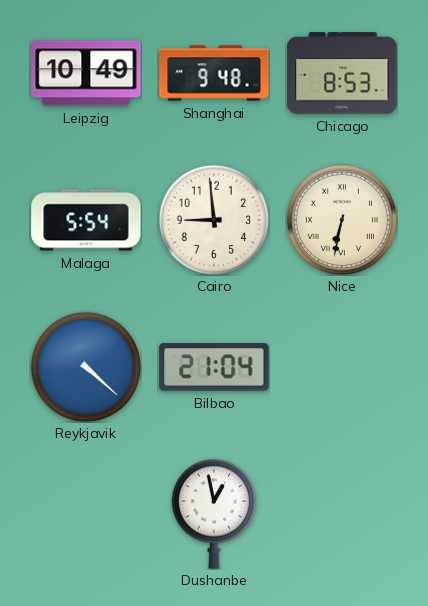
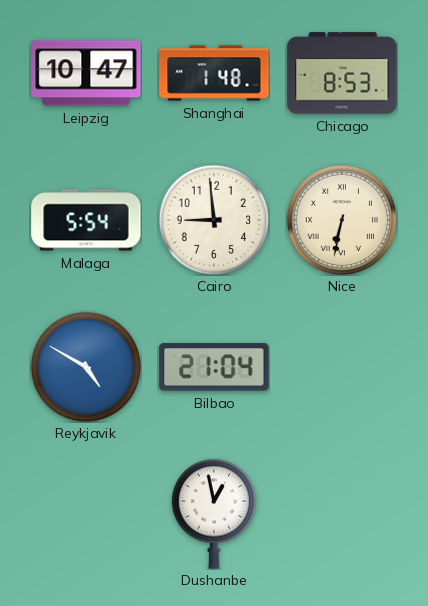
Leipzig: 10:49 -> 10:47
Shanghai: 9:48 -> 1:48
Reykjavik: 4:22 -> 4:50
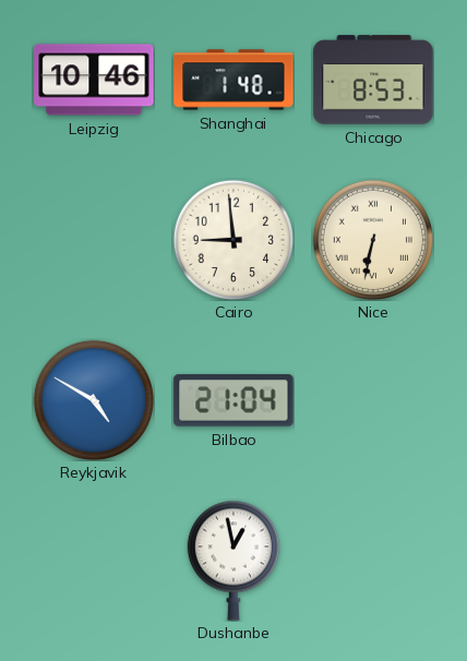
Leipzig: 10:47 -> 10:46
Malaga: 5:54 -> none
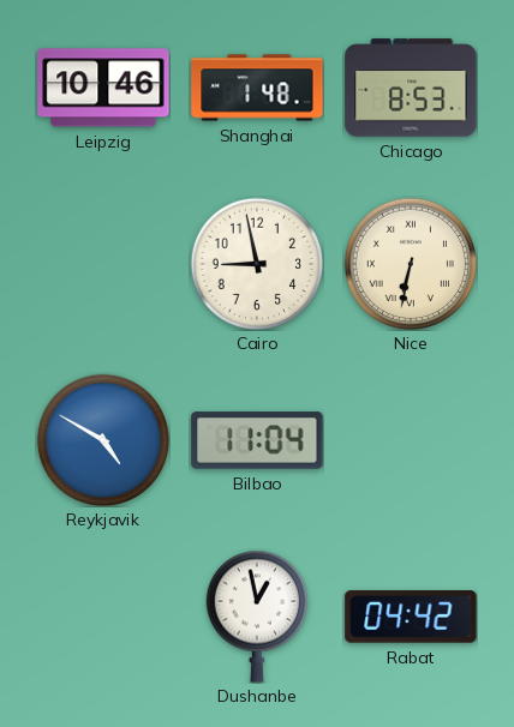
Cairo: 8:59 -> 8:58
Bilbao: 21:04 -> 11:04
Rabat: none -> 04:42
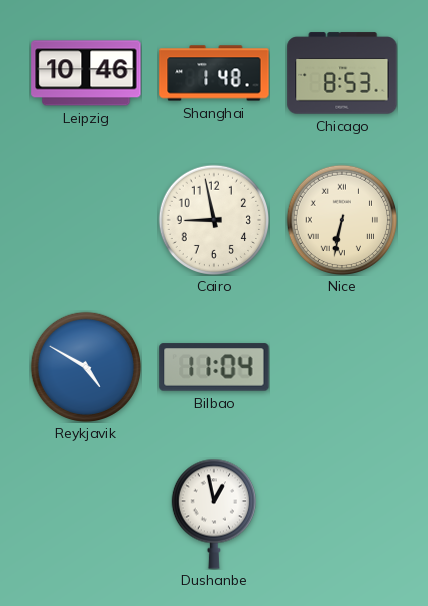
Rabat: 04:42 -> none
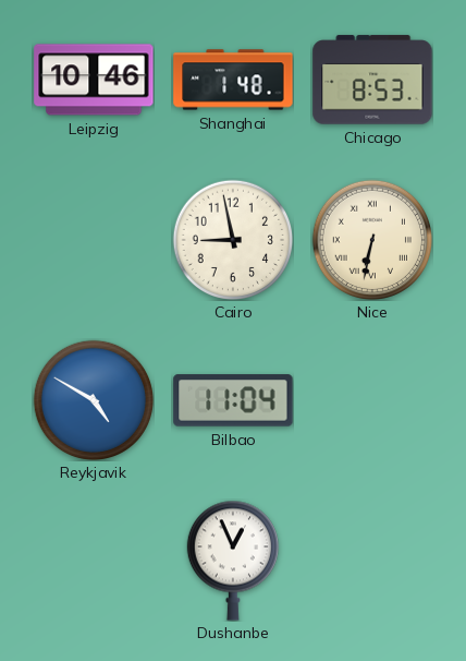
Dushanbe: 12:58 -> 12:56
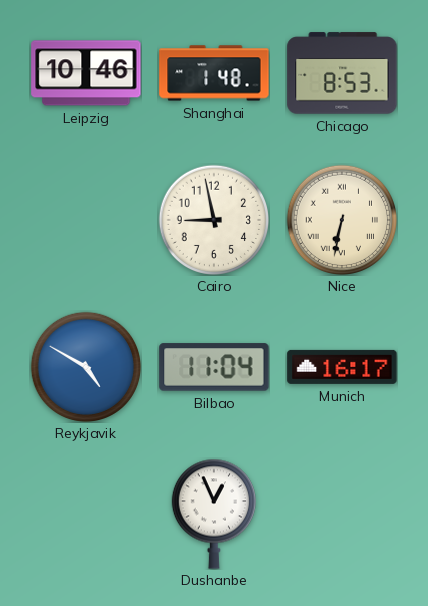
Munich: none -> 16:17
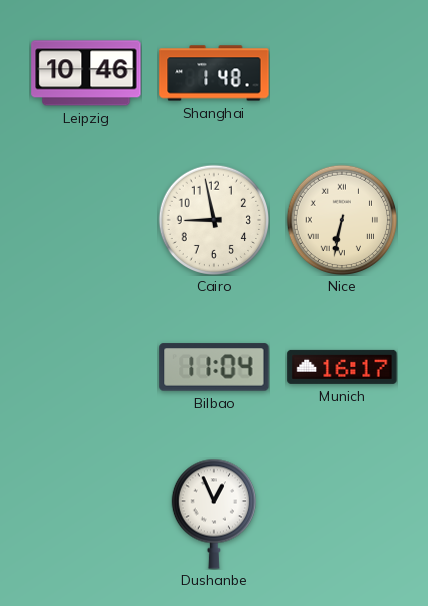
Chicago: 8:53 -> none
Reykjavik: 4:50 -> none
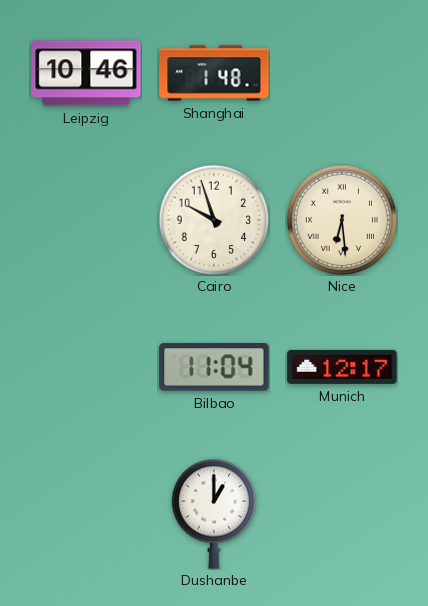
Cairo: 8:58 -> 9:57
Nice: 6:32 -> 6:29
Munich: 16:17 -> 12:17
Dushanbe: 12:56 -> 1:00
